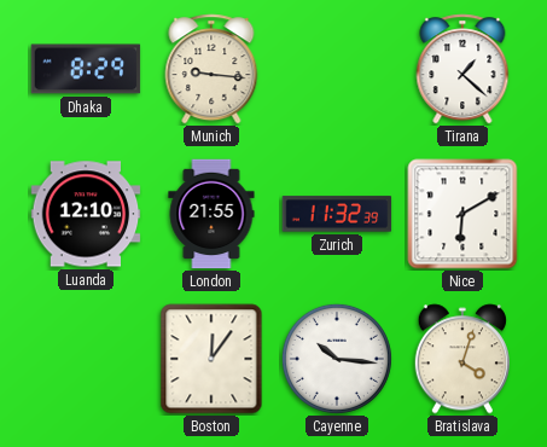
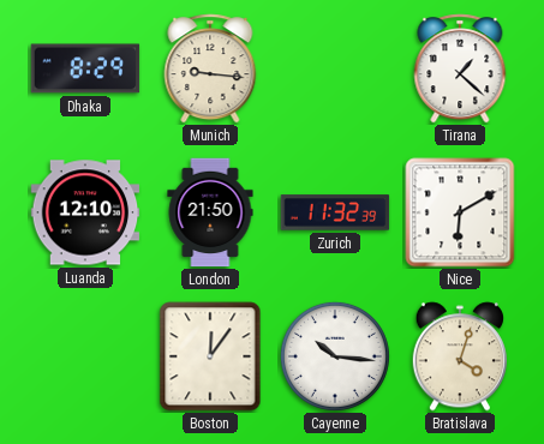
London: 21:55 -> 21:50
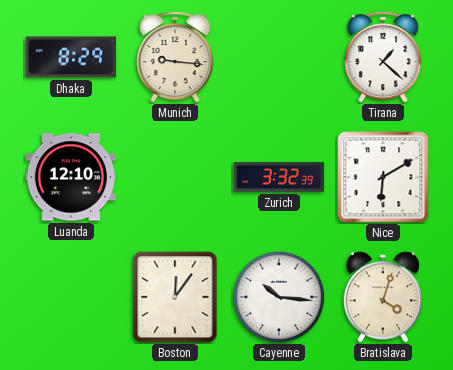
London: 21:50 -> none
Zurich: 11:32 -> 3:32
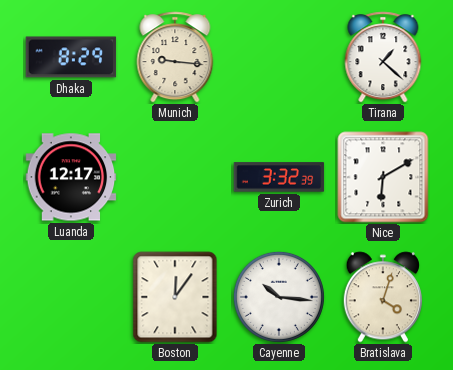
Luanda: 12:10 -> 12:17
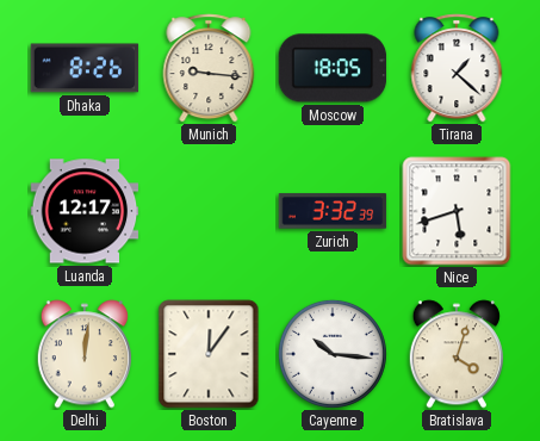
Dhaka: 8:29 -> 8:26
Moscow: none -> 18:05
Nice: 6:10 -> 5:42
Delhi: none -> 12:01
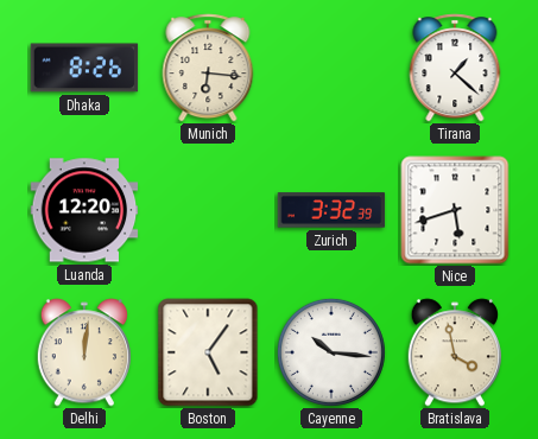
Munich: 9:16 -> 6:16
Moscow: 18:05 -> none
Luanda: 12:17 -> 12:20
Boston: 12:06 -> 5:06
Bratislava: 4:03 -> 3:58
